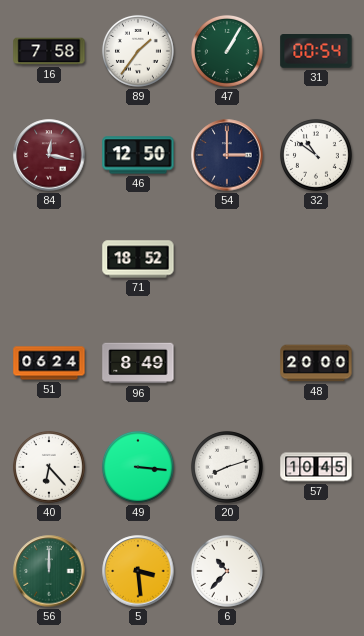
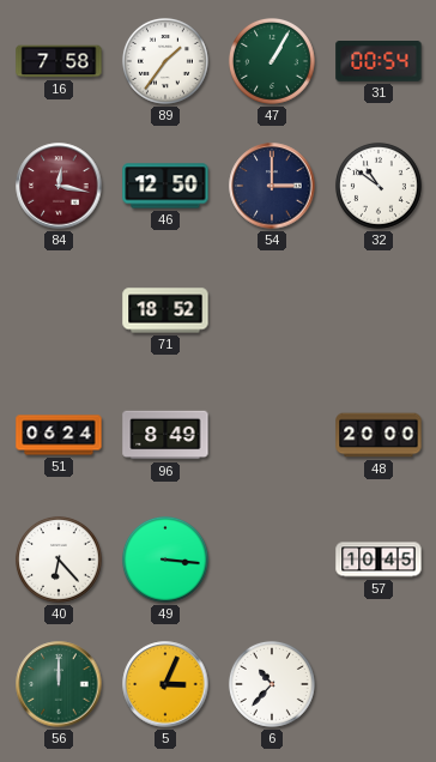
20: 8:12 -> none
5: 3:29 -> 3:04
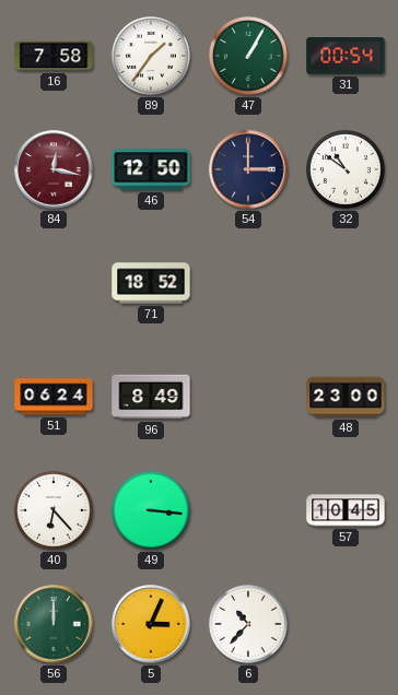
48: 20:00 -> 23:00
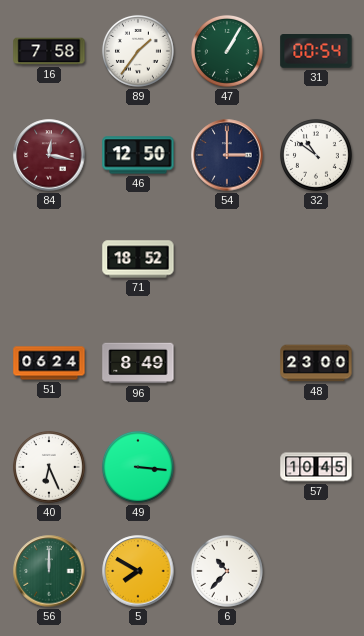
40: 6:23 -> 6:26
5: 3:04 -> 7:50
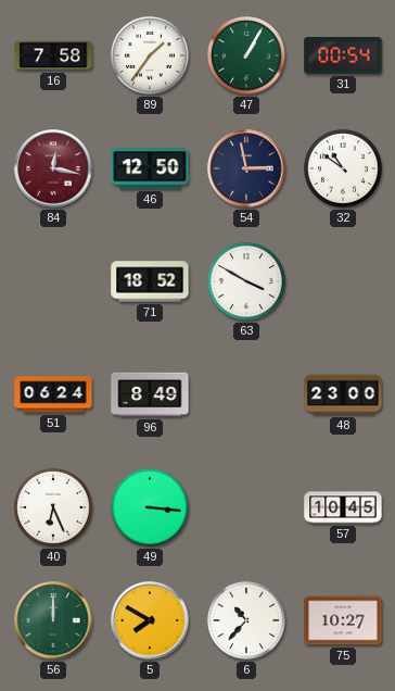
54: 3:00 -> 2:58
63: none -> 3:50
75: none -> 10:27
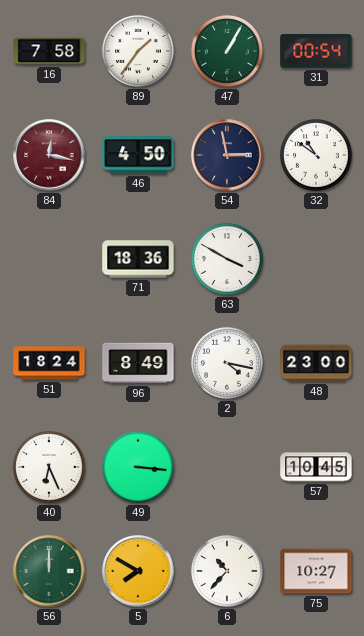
46: 12:50 -> 4:50
71: 18:52 -> 18:36
51: 06:24 -> 18:24
2: none -> 4:17
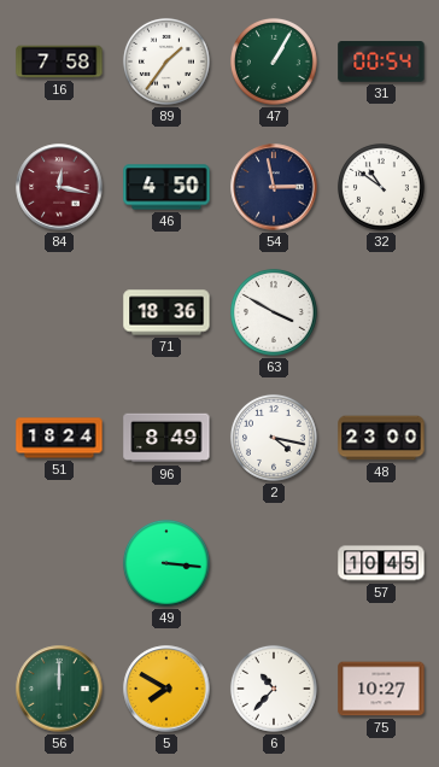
40: 6:26 -> none
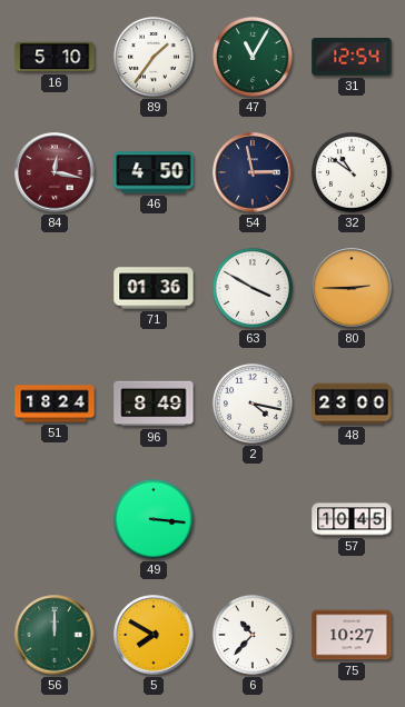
16: 7:58 -> 5:10
47: 1:05 -> 11:05
31: 00:54 -> 12:54
71: 18:36 -> 01:36
80: none -> 2:45
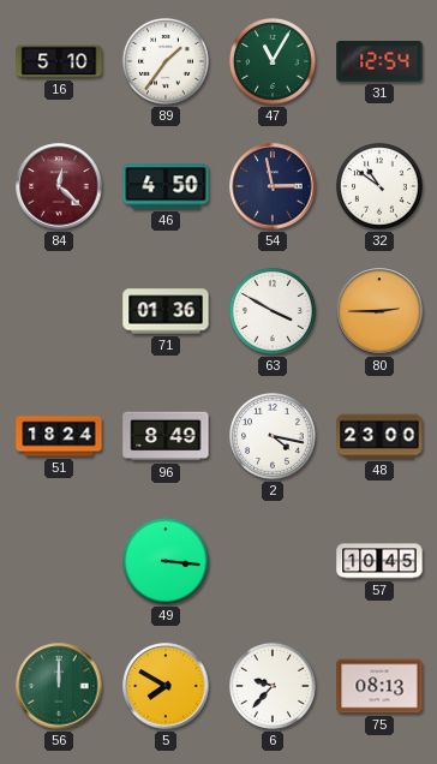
84: 12:17 -> 12:22
6: 10:37 -> 9:37
75: 10:27 -> 08:13
